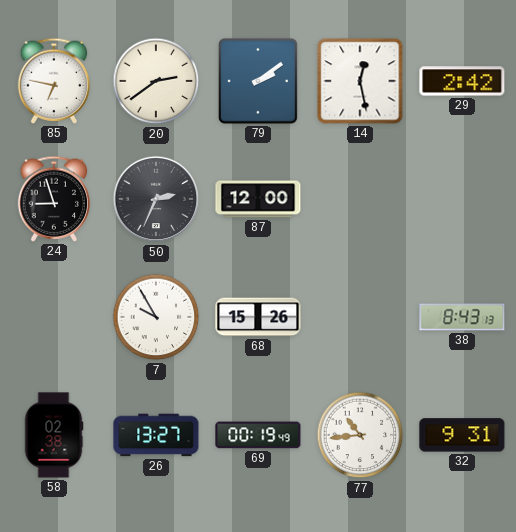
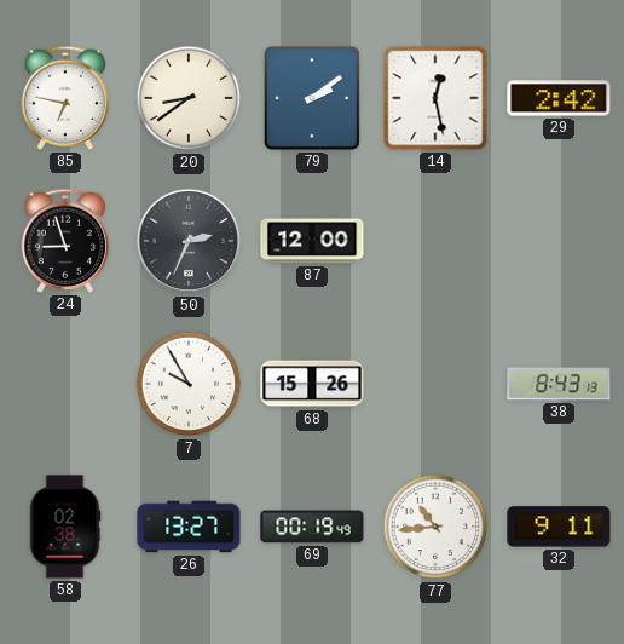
20: 2:39 -> 8:39
32: 9:31 -> 9:11
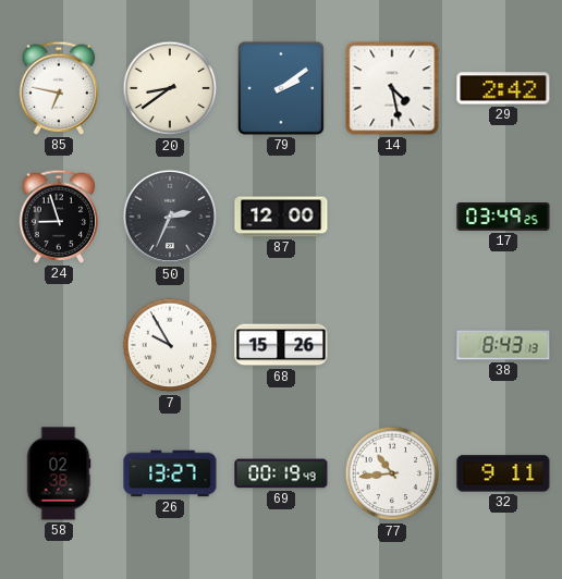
14: 12:28 -> 4:28
17: none -> 03:49
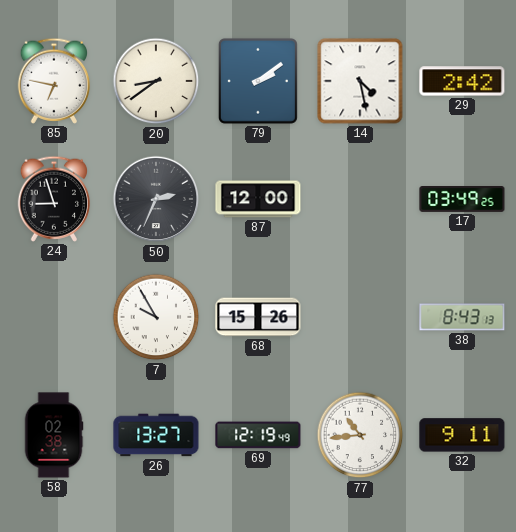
69: 00:19 -> 12:19
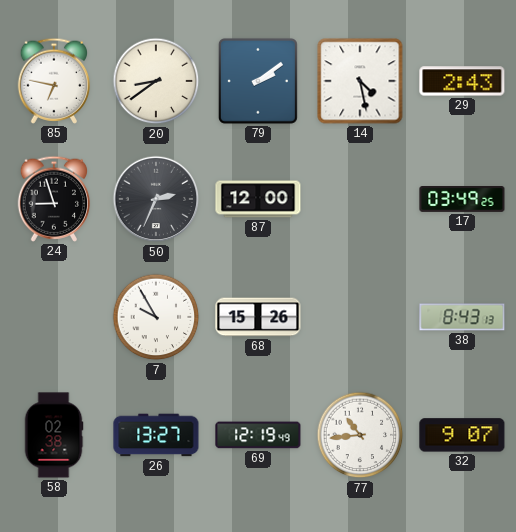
29: 2:42 -> 2:43
32: 9:11 -> 9:07
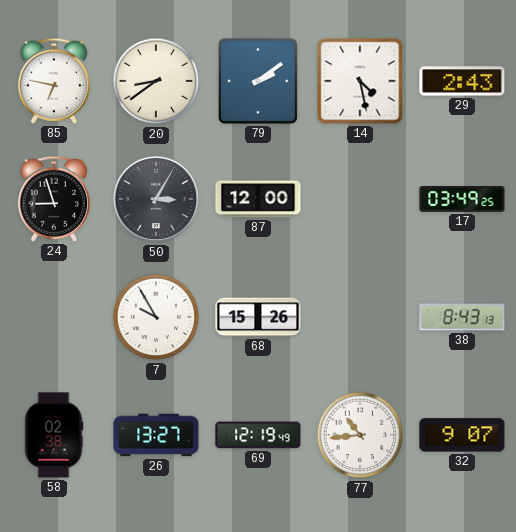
50: 2:34 -> 3:05
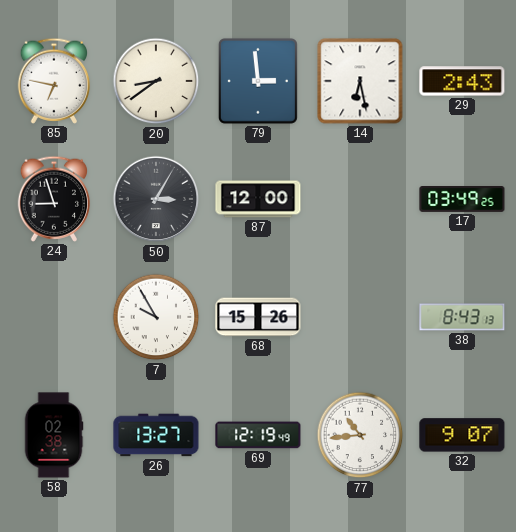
79: 2:09 -> 2:59
14: 4:28 -> 6:28
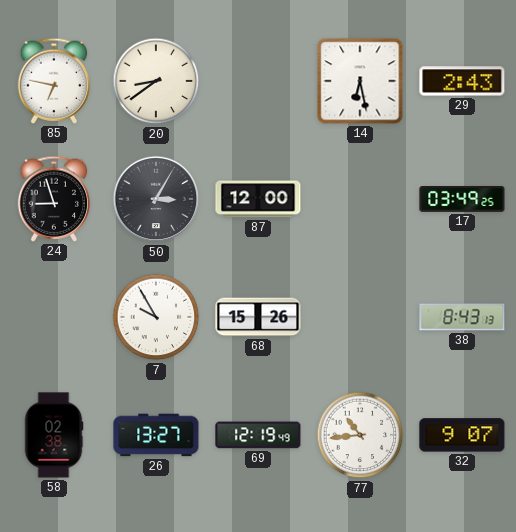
79: 2:59 -> none
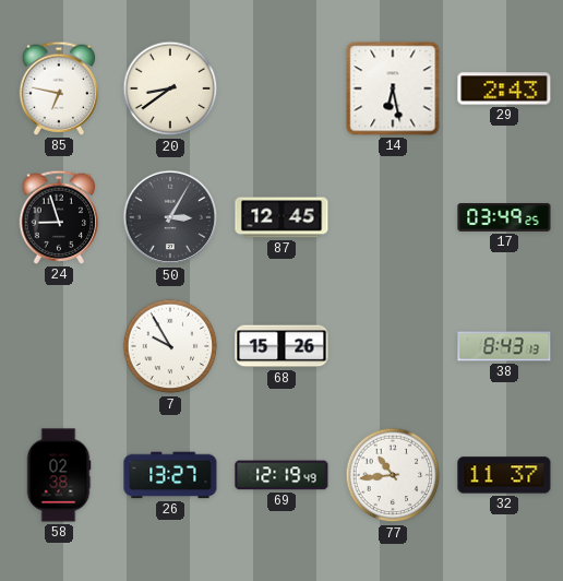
87: 12:00 -> 12:45
32: 9:07 -> 11:37
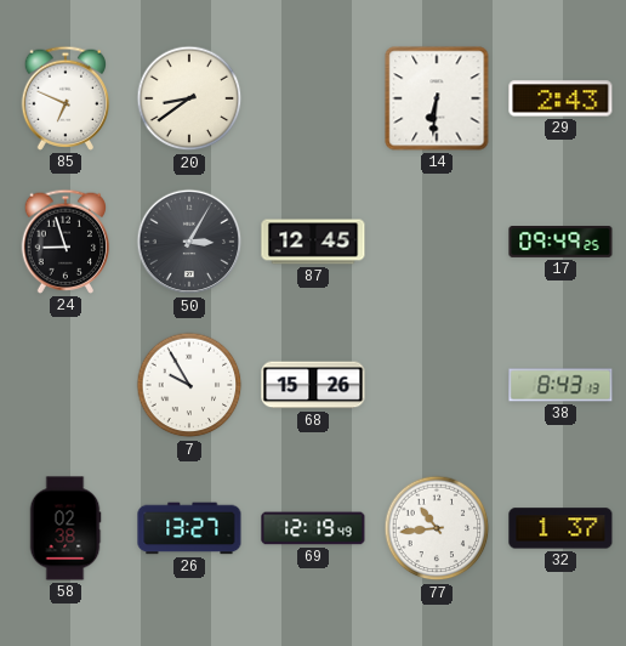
85: 6:47 -> 6:49
14: 6:28 -> 6:31
17: 03:49 -> 09:49
32: 11:37 -> 1:37
